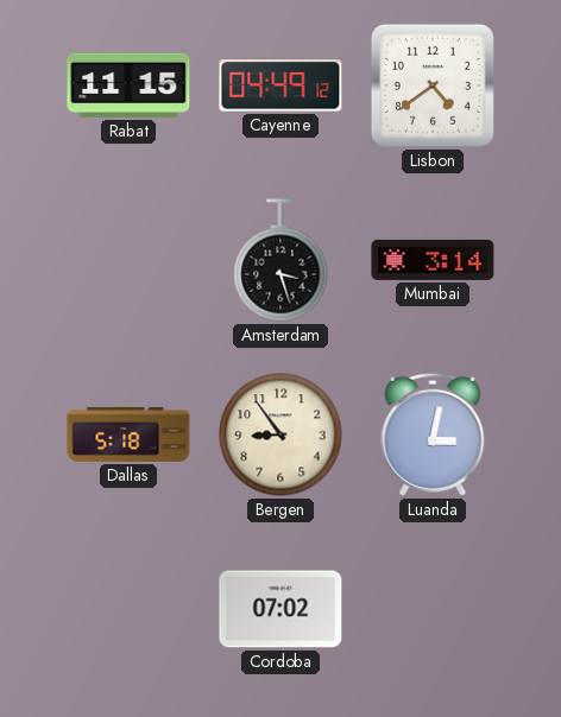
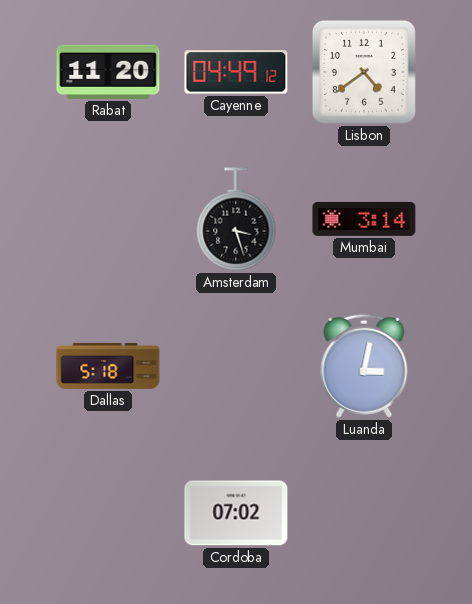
Rabat: 11:15 -> 11:20
Bergen: 8:54 -> none
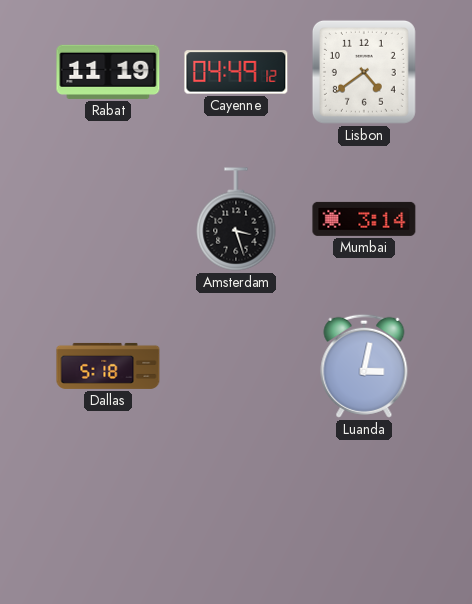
Rabat: 11:20 -> 11:19
Cordoba: 07:02 -> none
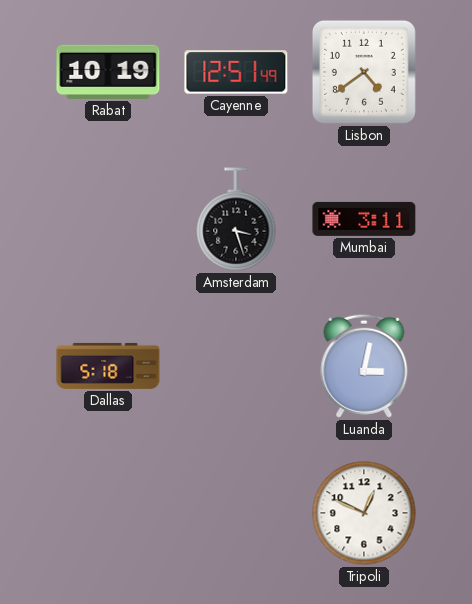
Rabat: 11:19 -> 10:19
Cayenne: 04:49 -> 12:51
Mumbai: 3:14 -> 3:11
Tripoli: none -> 12:49
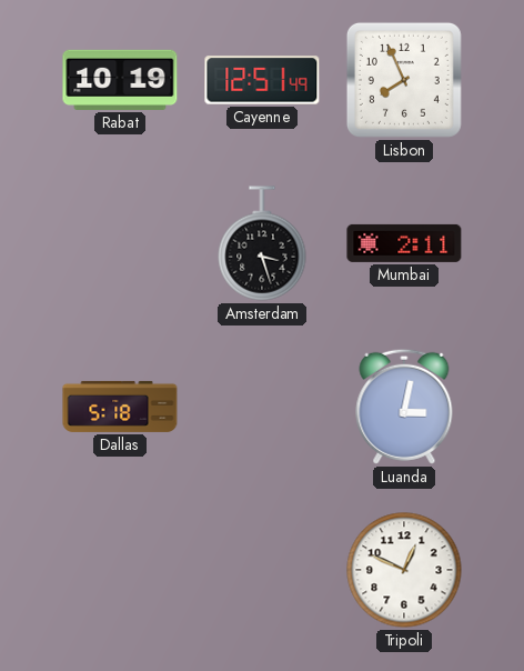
Lisbon: 4:39 -> 7:56
Mumbai: 3:11 -> 2:11
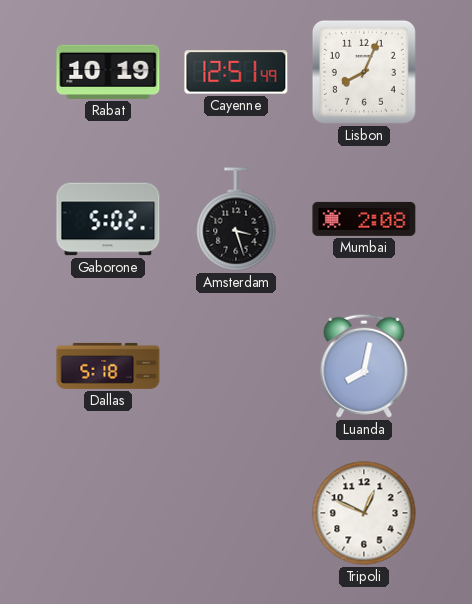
Lisbon: 7:56 -> 8:04
Gaborone: none -> 5:02
Mumbai: 2:11 -> 2:08
Luanda: 3:02 -> 8:02
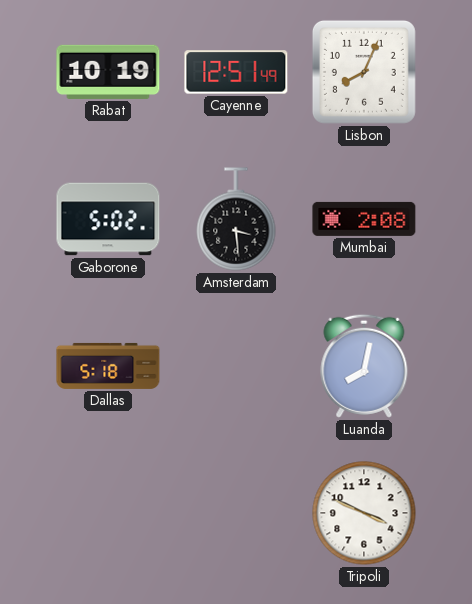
Amsterdam: 3:27 -> 3:29
Tripoli: 12:49 -> 3:49
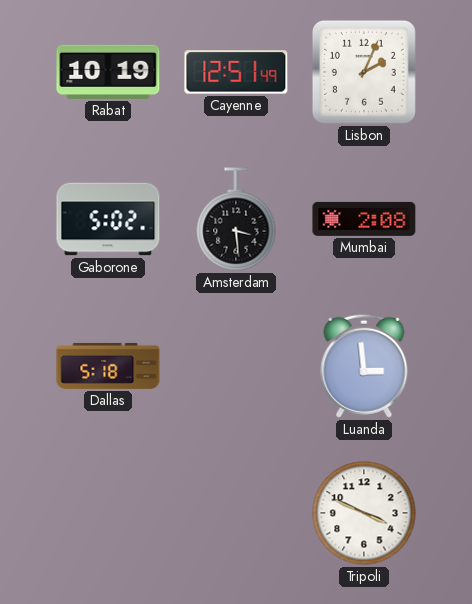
Lisbon: 8:04 -> 2:04
Luanda: 8:02 -> 2:59
